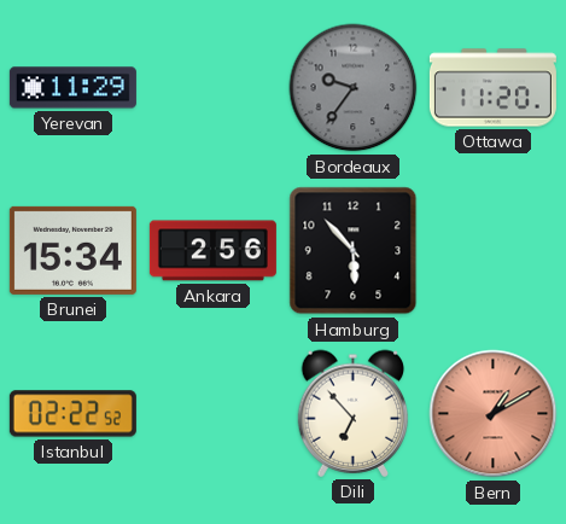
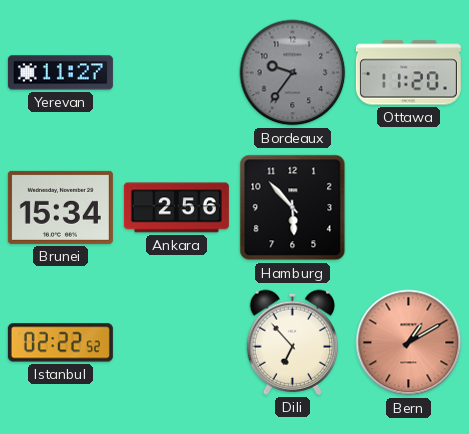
Yerevan: 11:29 -> 11:27
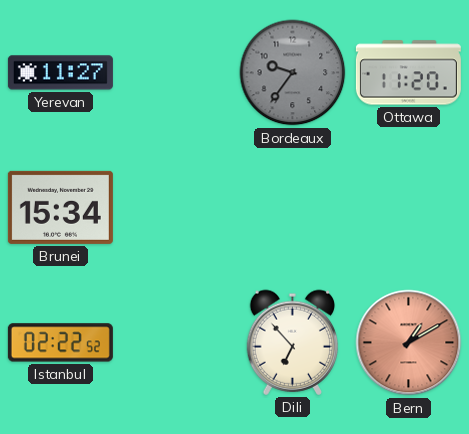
Ankara: 2:56 -> none
Hamburg: 5:53 -> none
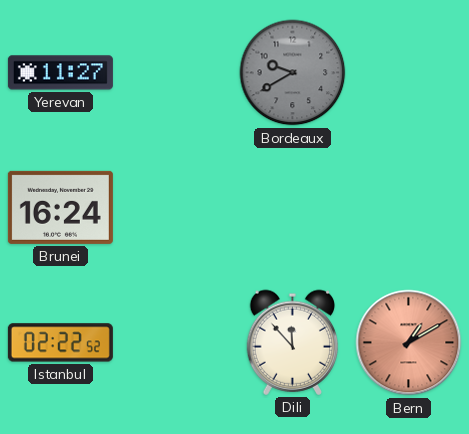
Bordeaux: 9:36 -> 9:40
Ottawa: 11:20 -> none
Brunei: 15:34 -> 16:24
Dili: 6:53 -> 11:53
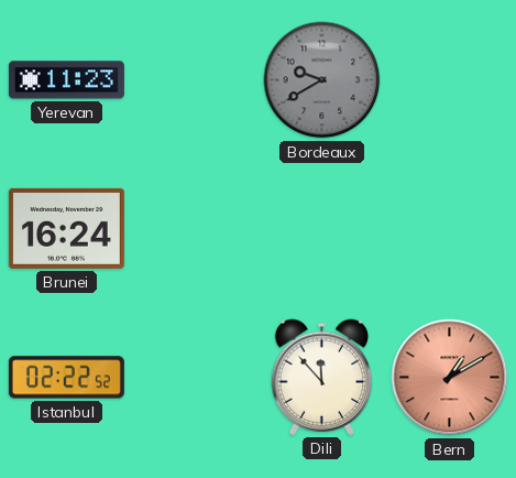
Yerevan: 11:27 -> 11:23
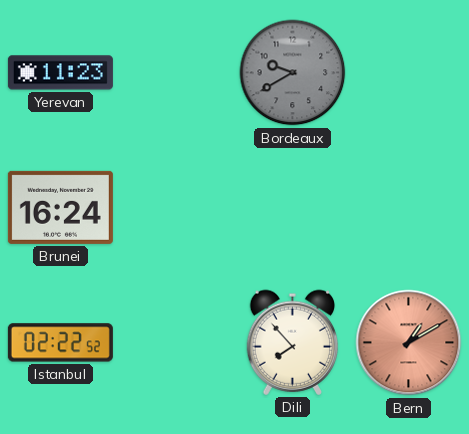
Dili: 11:53 -> 7:53
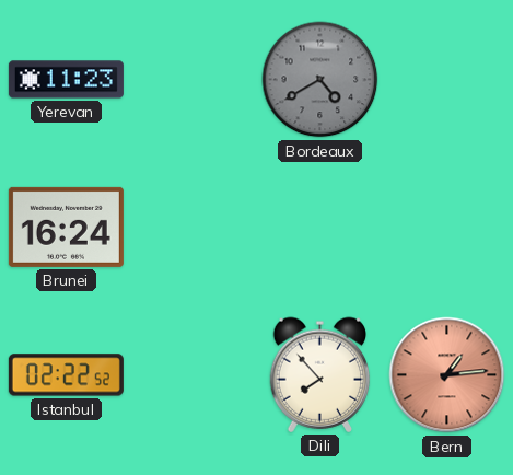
Bordeaux: 9:40 -> 4:40
Bern: 1:10 -> 1:14
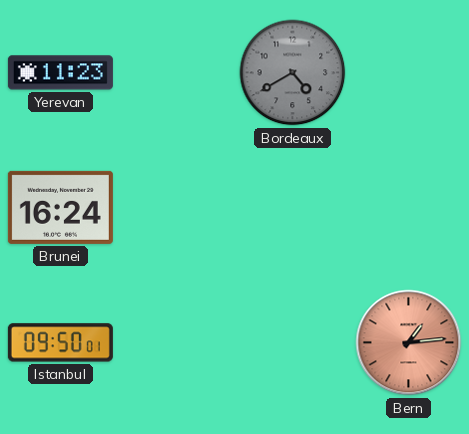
Istanbul: 02:22 -> 09:50
Dili: 7:53 -> none
